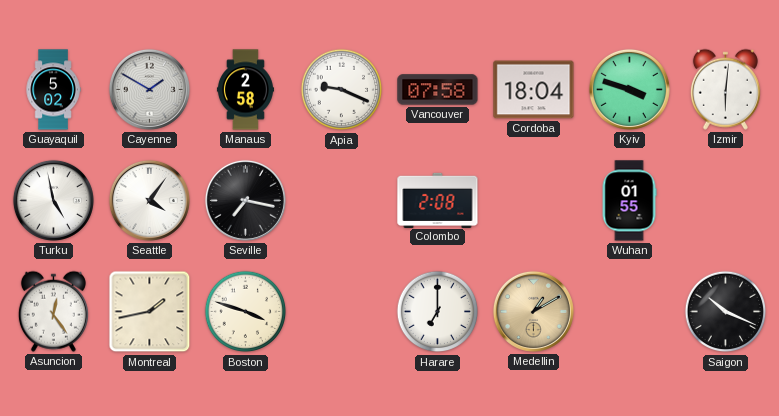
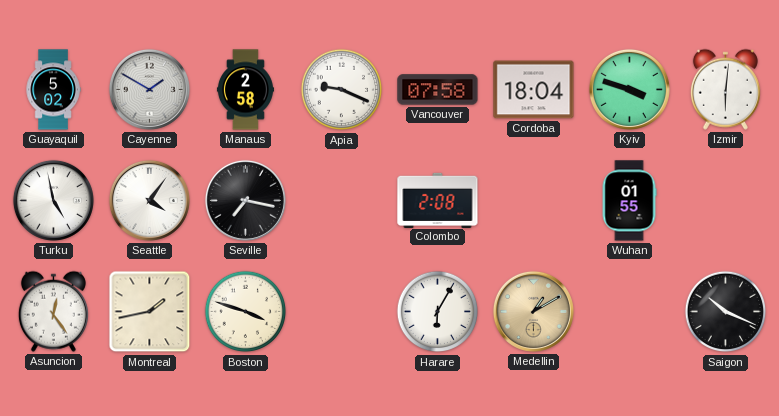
Harare: 7:00 -> 6:05
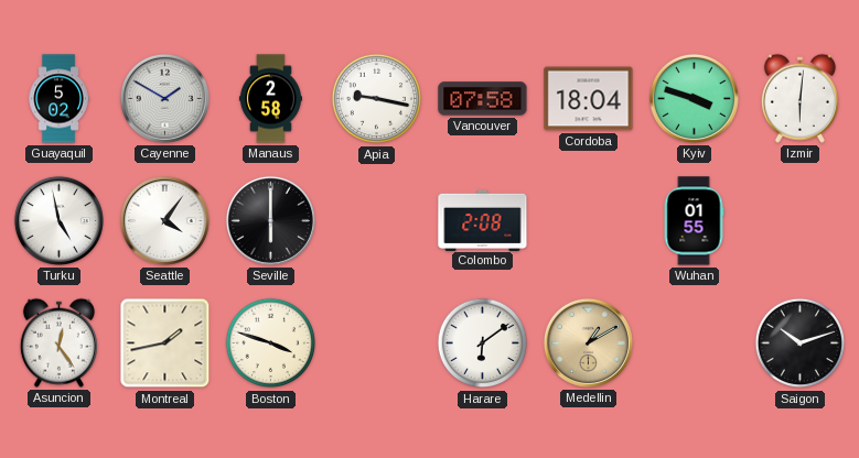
Apia: 9:19 -> 9:17
Seville: 7:17 -> 6:00
Harare: 6:05 -> 6:09
Saigon: 10:19 -> 10:12
